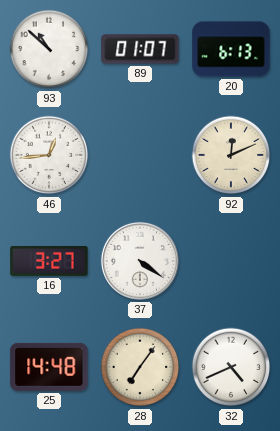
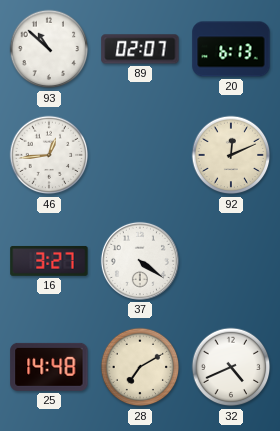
89: 01:07 -> 02:07
28: 7:06 -> 7:10
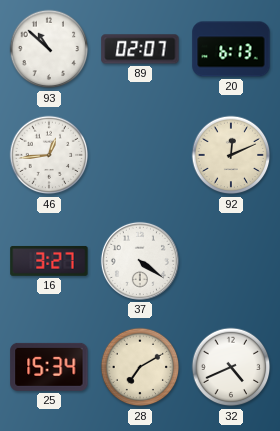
25: 14:48 -> 15:34
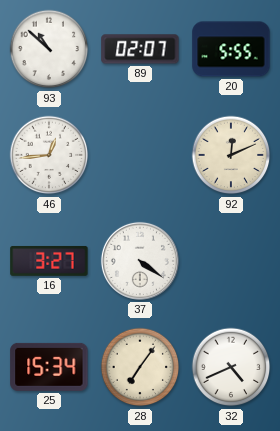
20: 6:13 -> 5:55
28: 7:10 -> 7:06
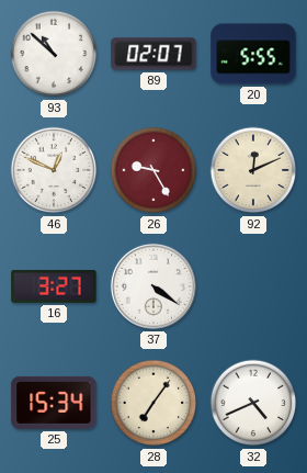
46: 12:44 -> 12:49
26: none -> 9:25
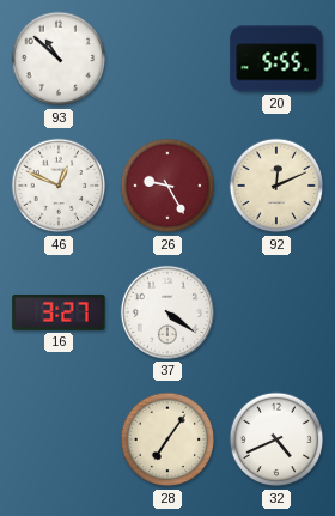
89: 02:07 -> none
25: 15:34 -> none
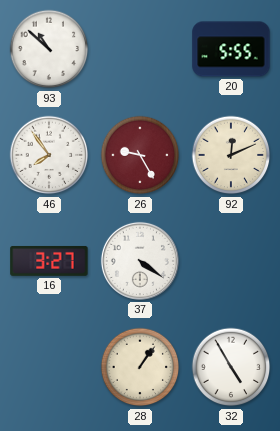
46: 12:49 -> 7:54
28: 7:06 -> 1:06
32: 4:41 -> 4:55
